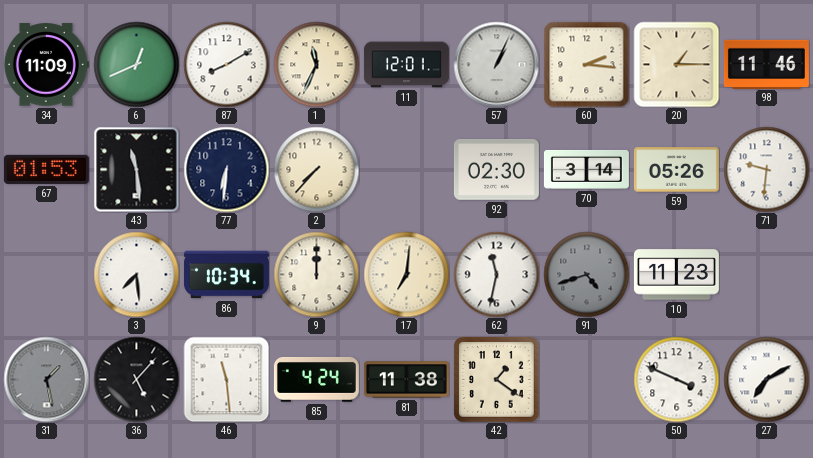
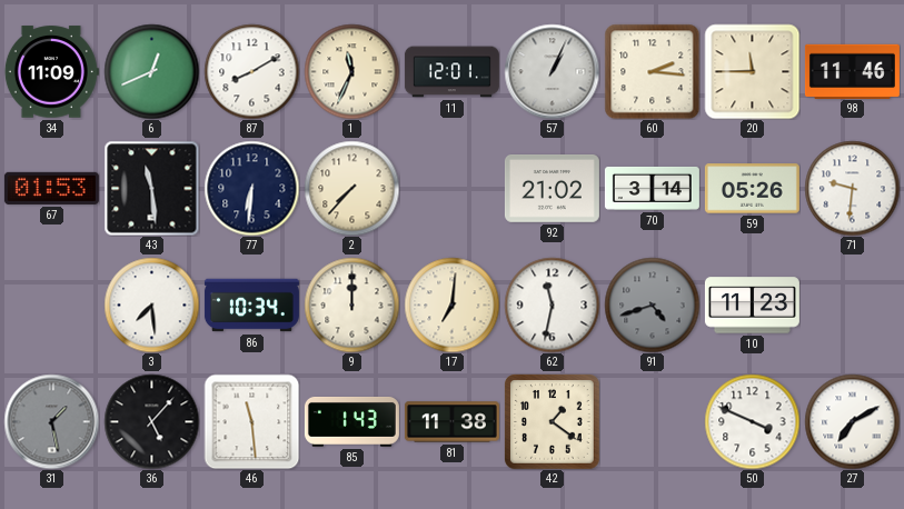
20: 1:15 -> 11:45
92: 02:30 -> 21:02
85: 4:24 -> 1:43
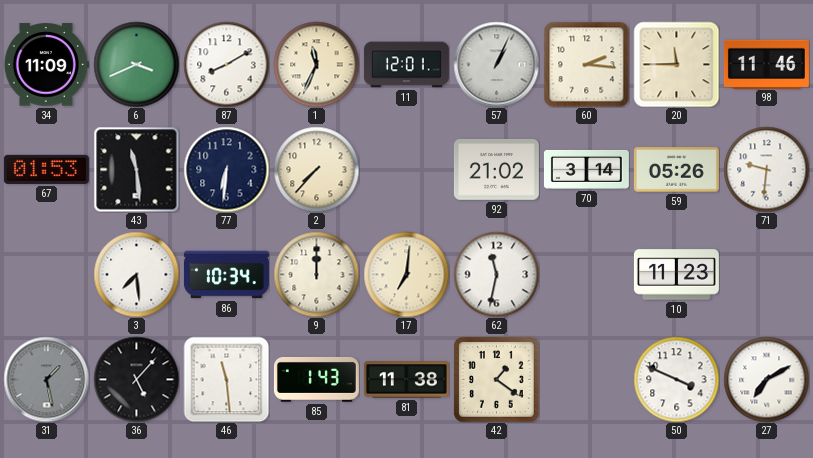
6: 12:41 -> 3:41
91: 4:42 -> none
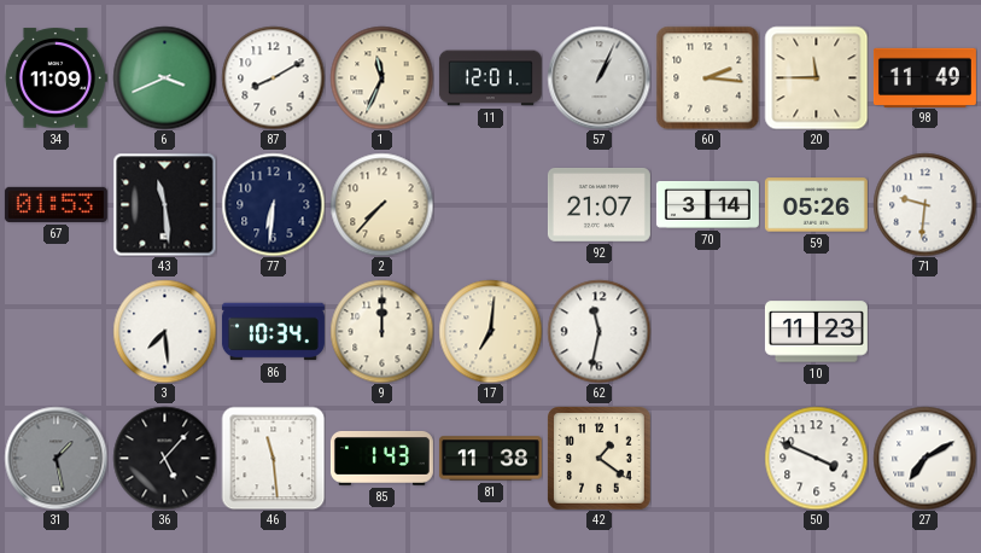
98: 11:46 -> 11:49
92: 21:02 -> 21:07
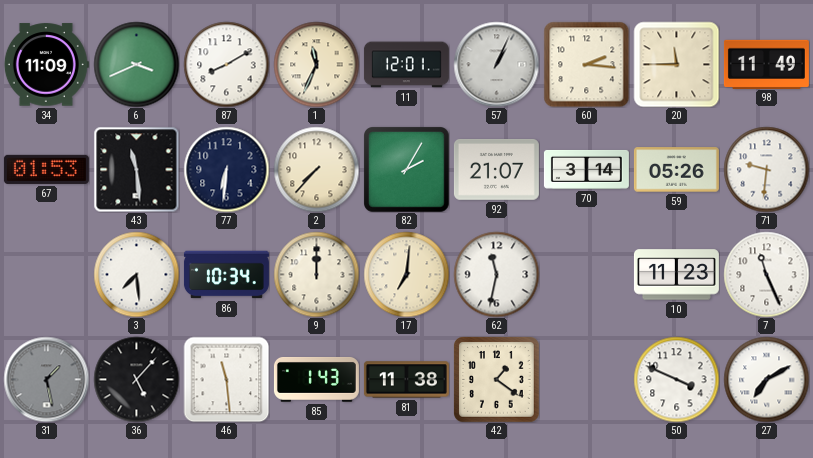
82: none -> 2:05
7: none -> 11:26
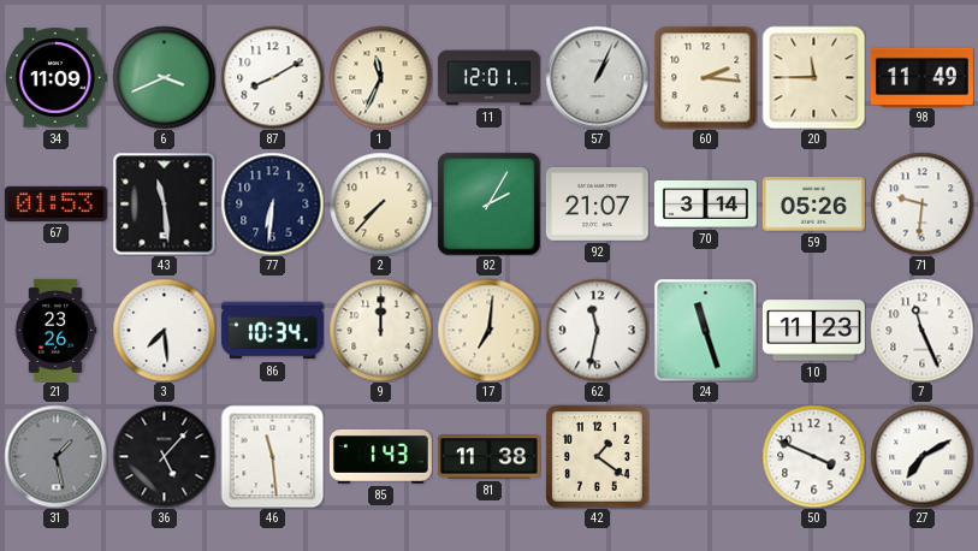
21: none -> 23:26
24: none -> 11:27
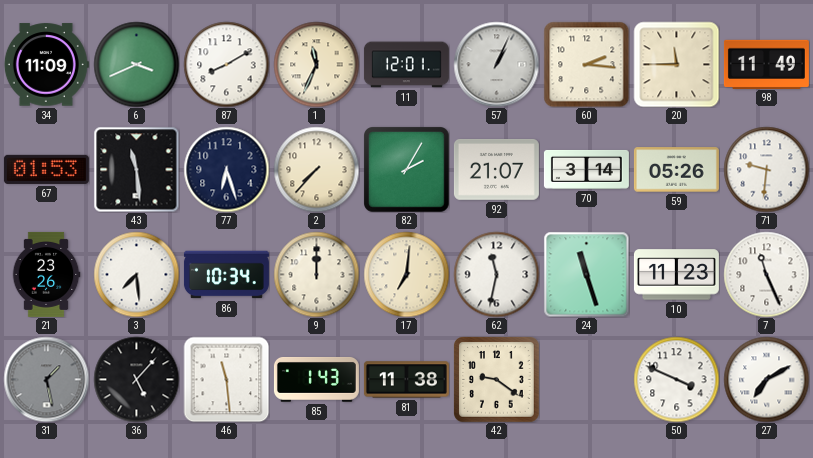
77: 6:31 -> 6:27
42: 1:21 -> 9:21
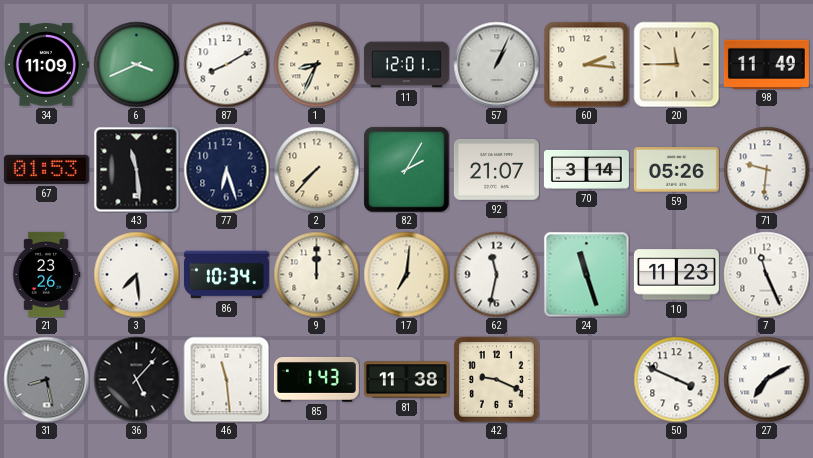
1: 11:34 -> 8:34
31: 1:28 -> 8:28
42: 9:21 -> 9:19
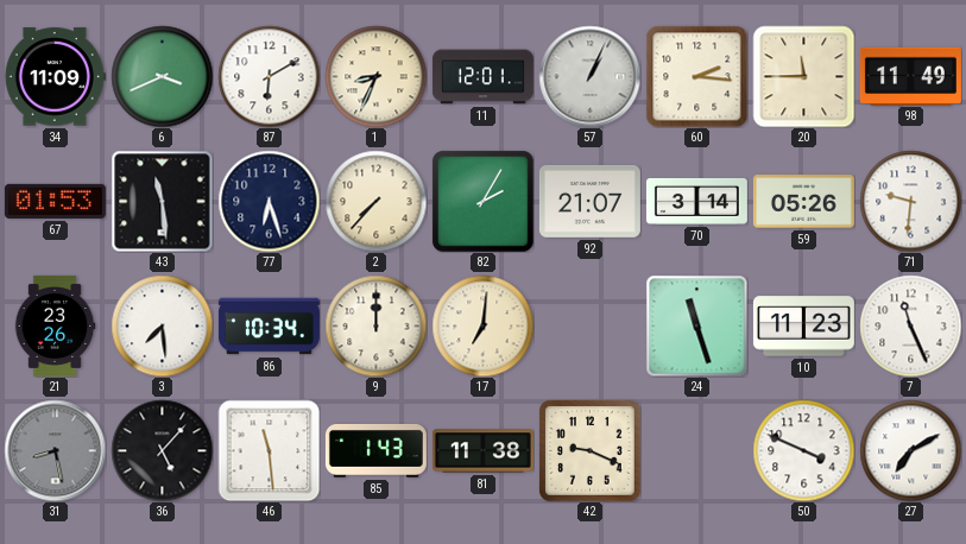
87: 8:10 -> 6:10
62: 11:32 -> none
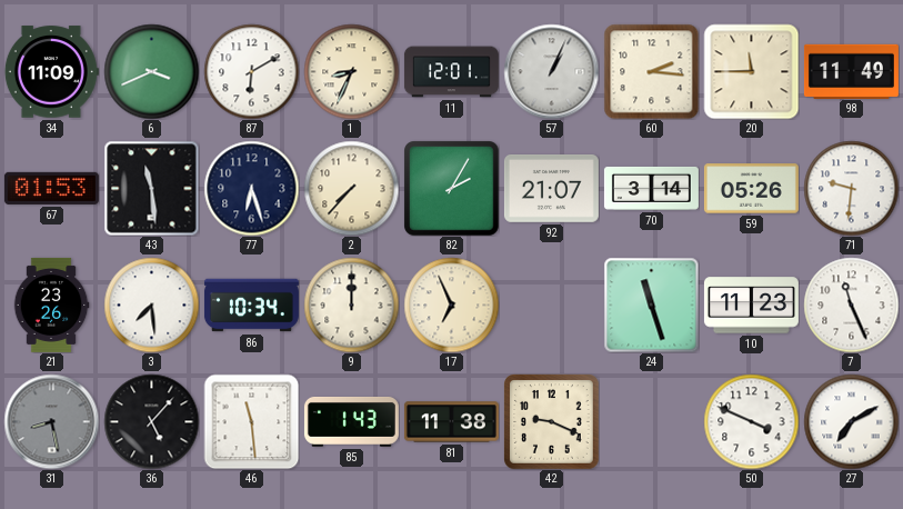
17: 7:01 -> 6:56
